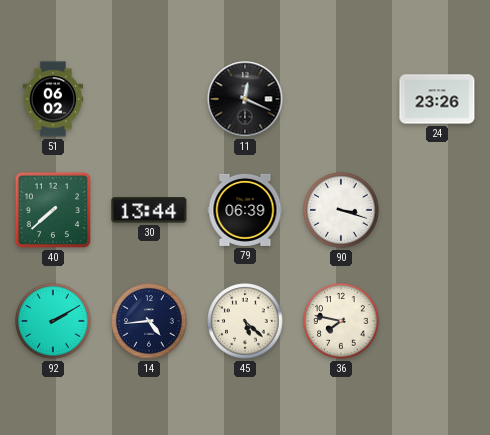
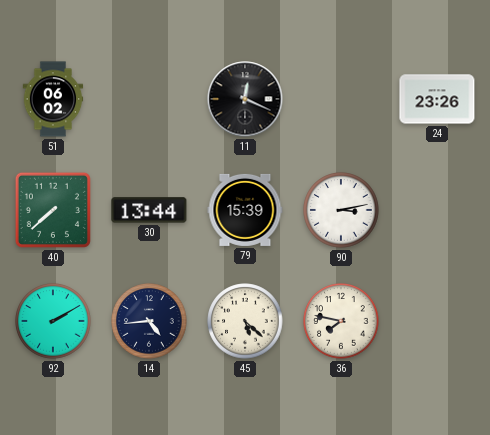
79: 06:39 -> 15:39
90: 3:18 -> 3:13
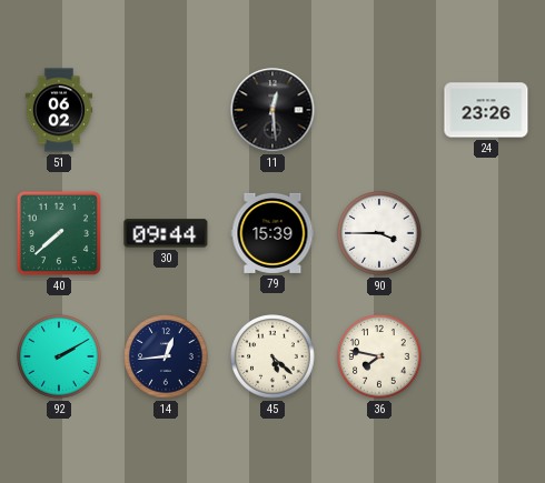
11: 12:19 -> 12:29
30: 13:44 -> 09:44
90: 3:13 -> 3:45
14: 4:44 -> 12:44
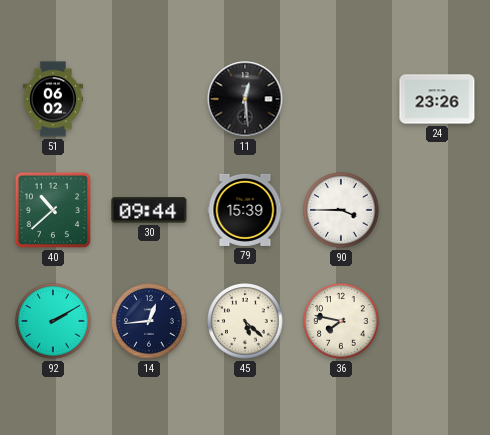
40: 7:38 -> 10:38
